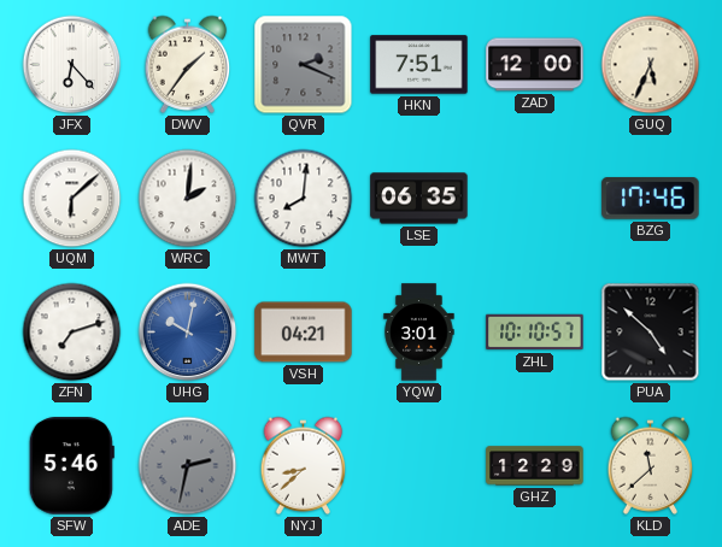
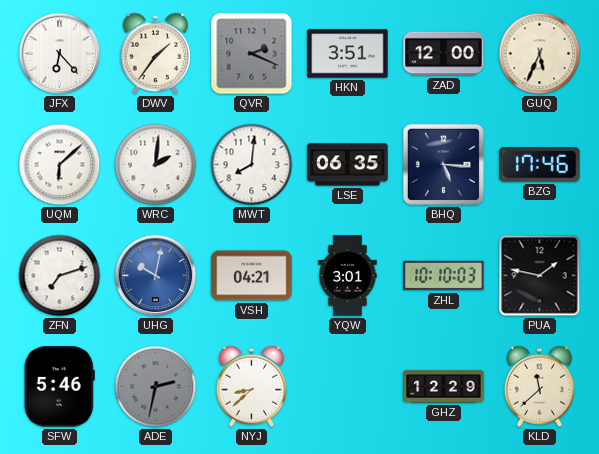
HKN: 7:51 -> 3:51
BHQ: none -> 5:16
ZHL: 10:10:57 -> 10:10:03
PUA: 4:52 -> 1:47
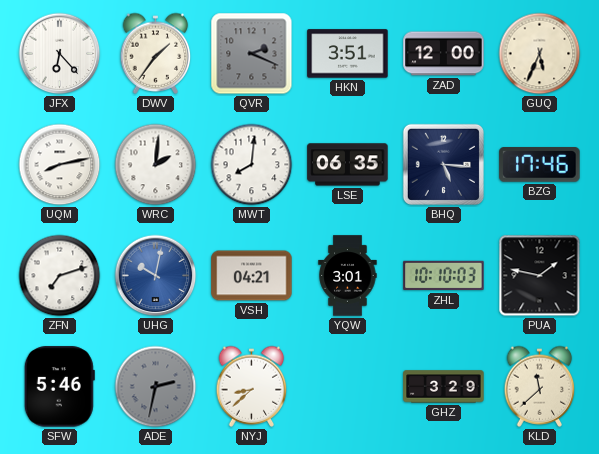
UQM: 6:08 -> 8:13
GHZ: 12:29 -> 3:29
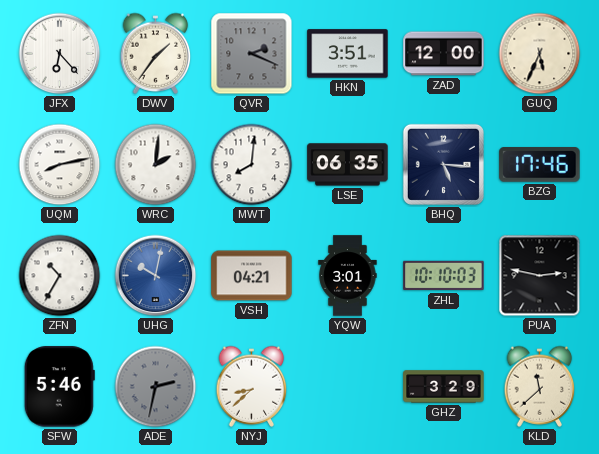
ZFN: 7:12 -> 10:35
PUA: 1:47 -> 2:47
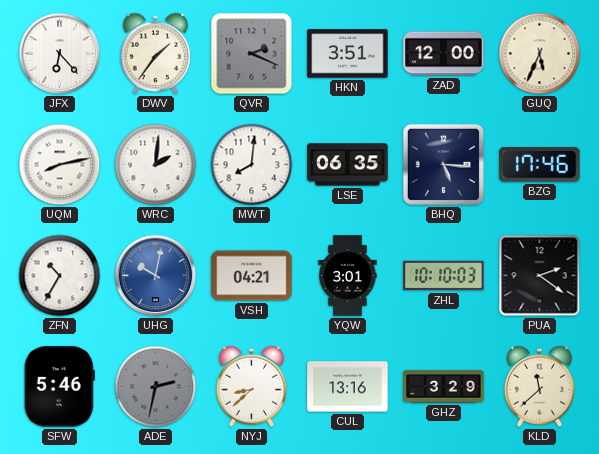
PUA: 2:47 -> 2:21
CUL: none -> 13:16
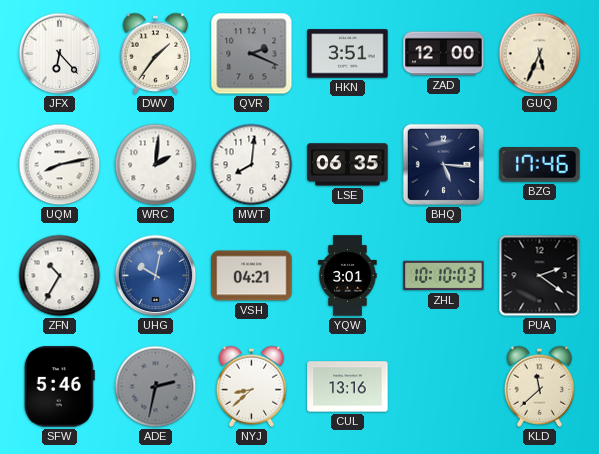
GHZ: 3:29 -> none
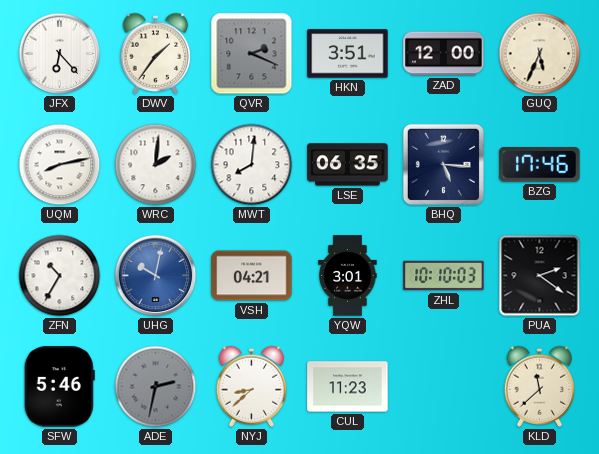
CUL: 13:16 -> 11:23
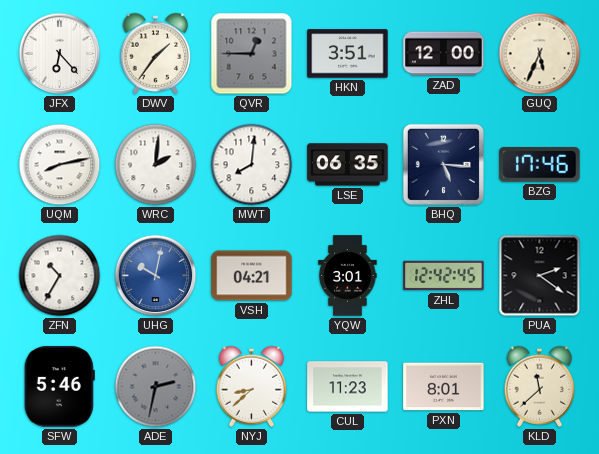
QVR: 2:19 -> 12:45
ZHL: 10:10 -> 12:42
PXN: none -> 8:01
